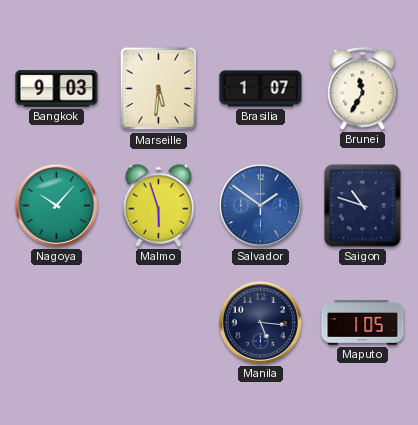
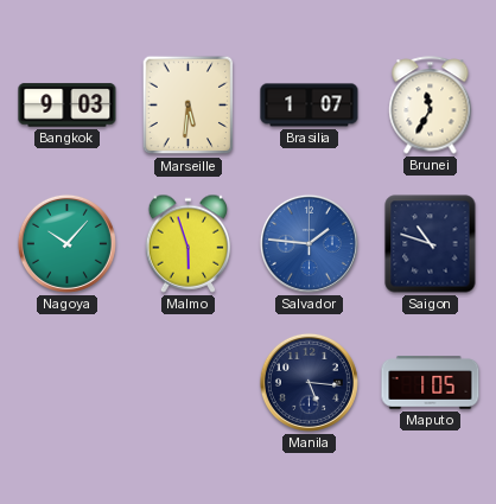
Salvador: 1:51 -> 1:46
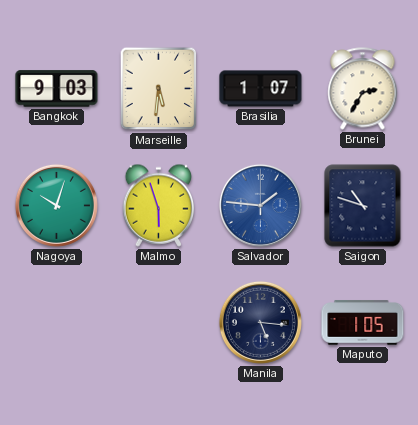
Brunei: 11:35 -> 2:35
Nagoya: 10:07 -> 10:03
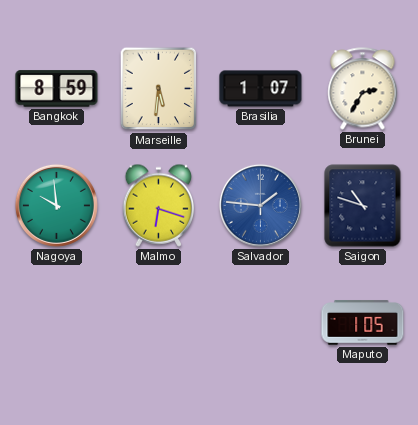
Bangkok: 9:03 -> 8:59
Nagoya: 10:03 -> 9:59
Malmo: 5:57 -> 6:18
Manila: 5:16 -> none
